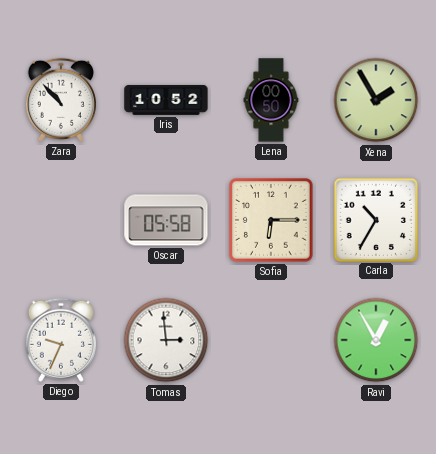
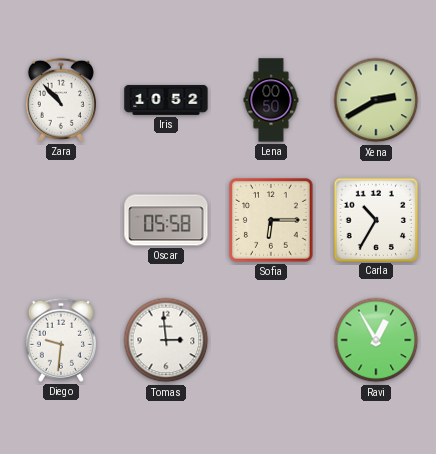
Xena: 1:55 -> 2:40
Diego: 9:34 -> 9:31
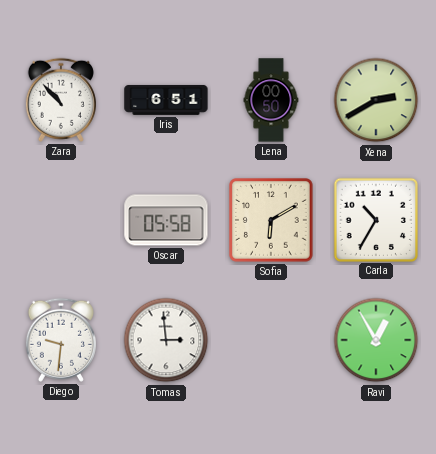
Iris: 10:52 -> 6:51
Sofia: 6:15 -> 6:10
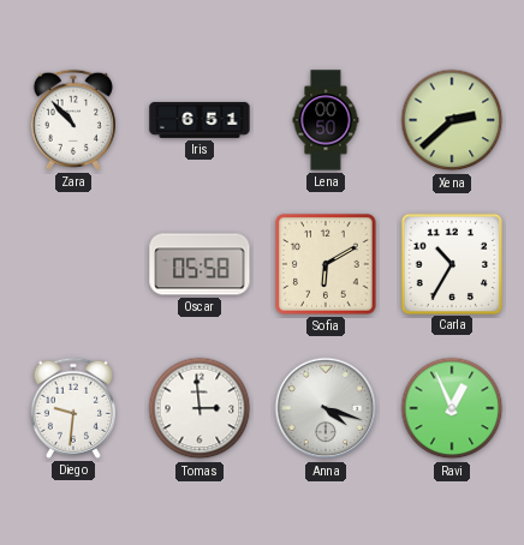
Xena: 2:40 -> 2:38
Anna: none -> 4:18
Ravi: 12:55 -> 12:56
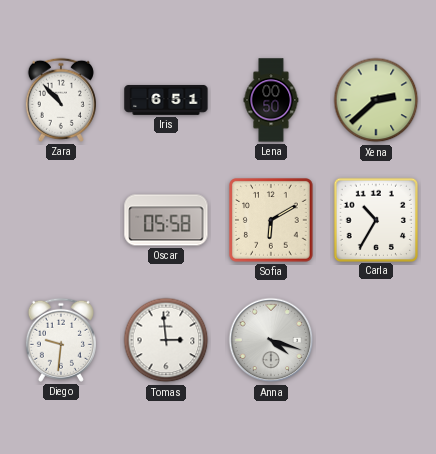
Ravi: 12:56 -> none
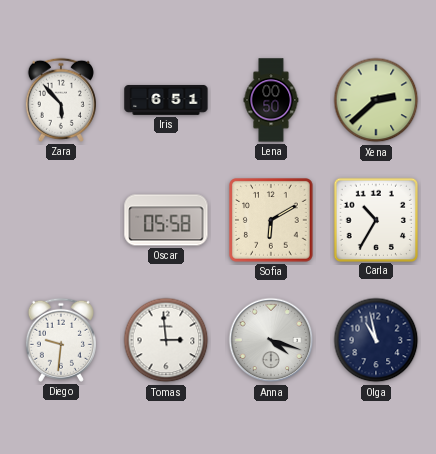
Zara: 10:53 -> 5:53
Olga: none -> 10:58
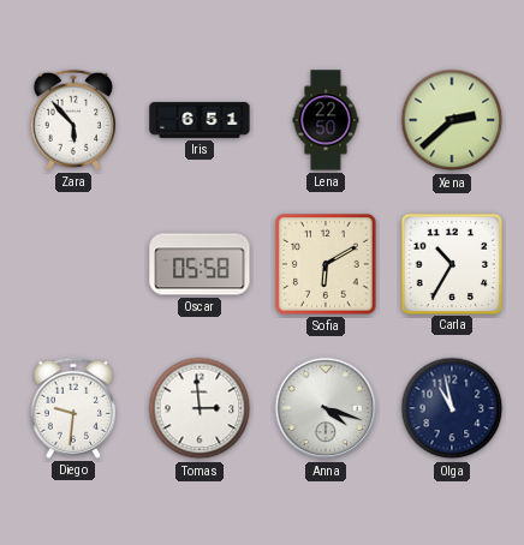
Lena: 00:50 -> 22:50
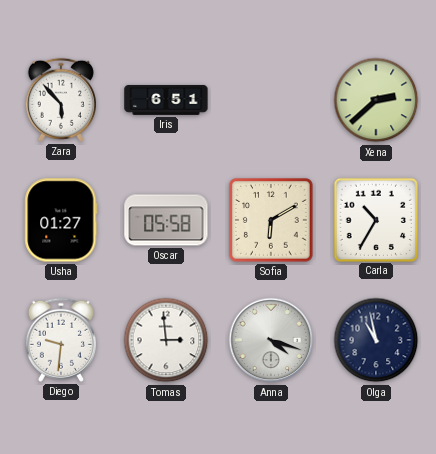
Lena: 22:50 -> none
Usha: none -> 01:27
